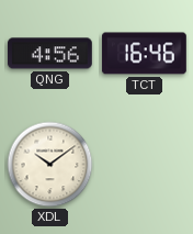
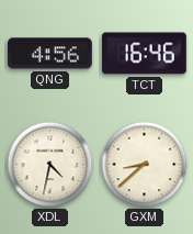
XDL: 10:09 -> 4:32
GXM: none -> 8:38
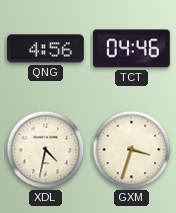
TCT: 16:46 -> 04:46
GXM: 8:38 -> 3:33
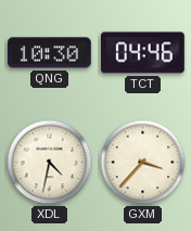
QNG: 4:56 -> 10:30
GXM: 3:33 -> 3:37
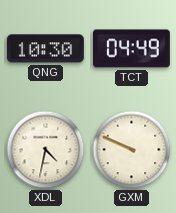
TCT: 04:46 -> 04:49
GXM: 3:37 -> 9:49
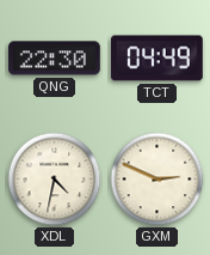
QNG: 10:30 -> 22:30
GXM: 9:49 -> 2:49
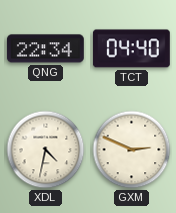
QNG: 22:30 -> 22:34
TCT: 04:49 -> 04:40
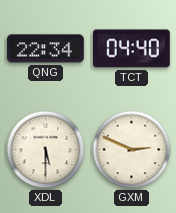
XDL: 4:32 -> 5:30
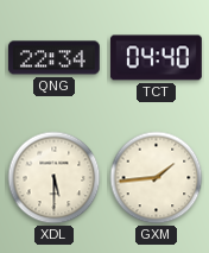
GXM: 2:49 -> 1:44
